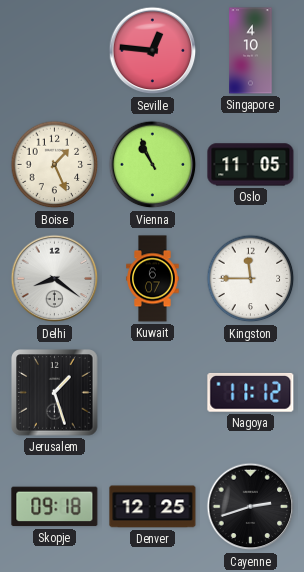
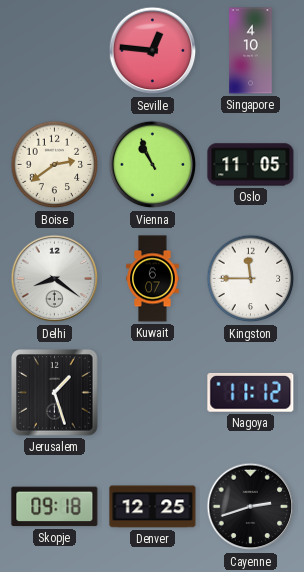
Boise: 1:26 -> 2:39
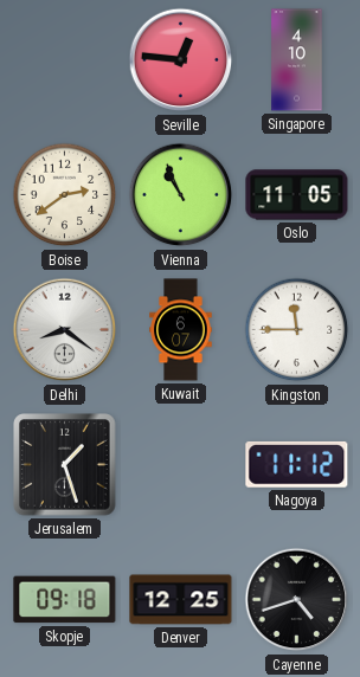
Cayenne: 2:42 -> 4:42
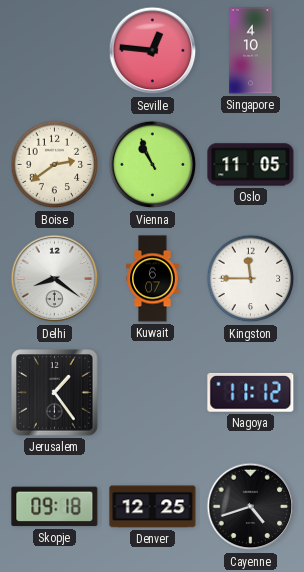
Jerusalem: 1:27 -> 1:24
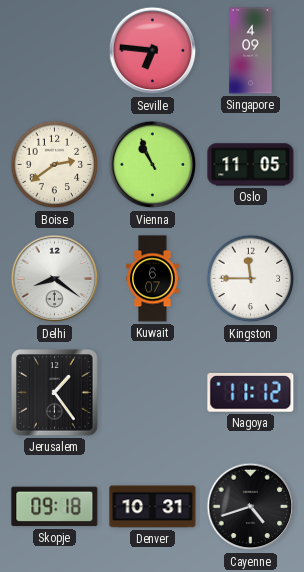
Seville: 12:46 -> 6:46
Singapore: 4:10 -> 4:09
Denver: 12:25 -> 10:31
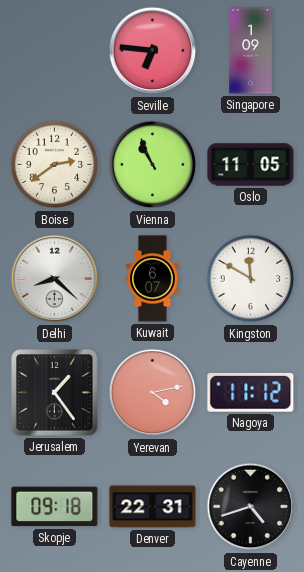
Singapore: 4:09 -> 1:09
Delhi: 8:21 -> 8:22
Kingston: 11:45 -> 11:50
Yerevan: none -> 4:13
Denver: 10:31 -> 22:31
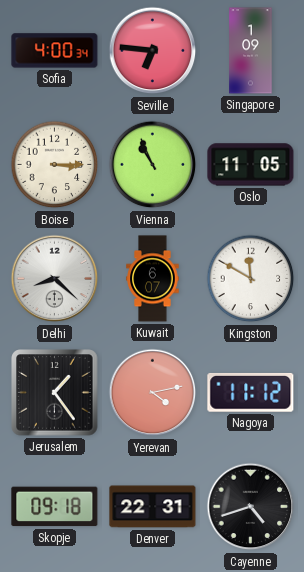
Sofia: none -> 4:00
Boise: 2:39 -> 3:15
